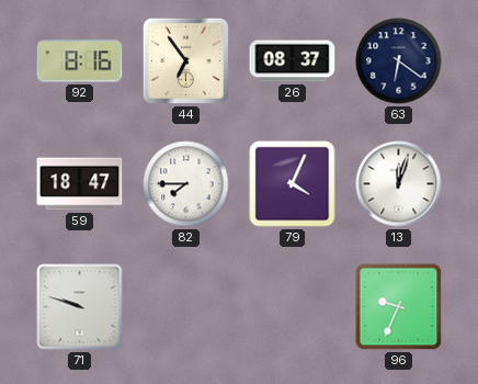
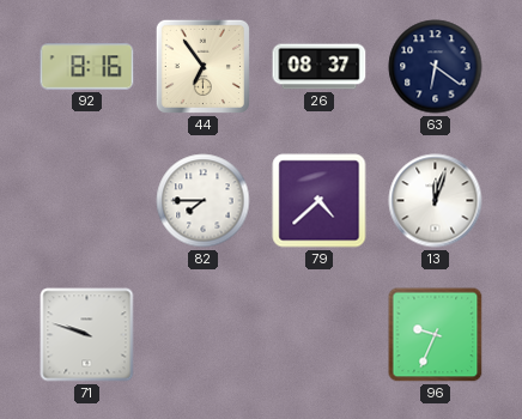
59: 18:47 -> none
79: 4:04 -> 4:38
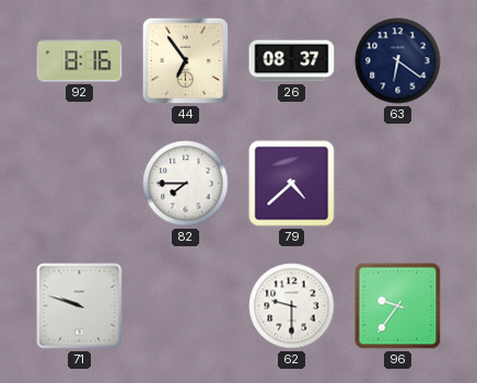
13: 12:03 -> none
62: none -> 9:30
96: 9:34 -> 9:36
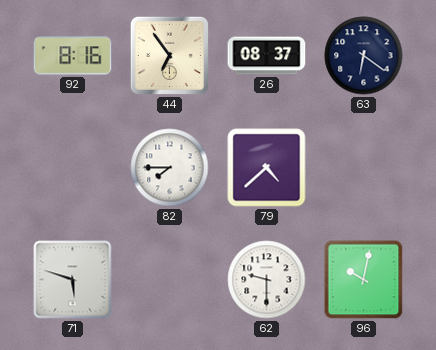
71: 9:48 -> 5:48
96: 9:36 -> 10:02
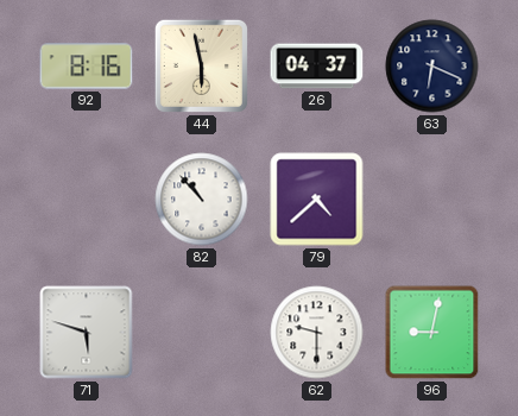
44: 6:54 -> 5:58
26: 08:37 -> 04:37
63: 6:21 -> 6:19
82: 7:45 -> 10:53
96: 10:02 -> 9:02
